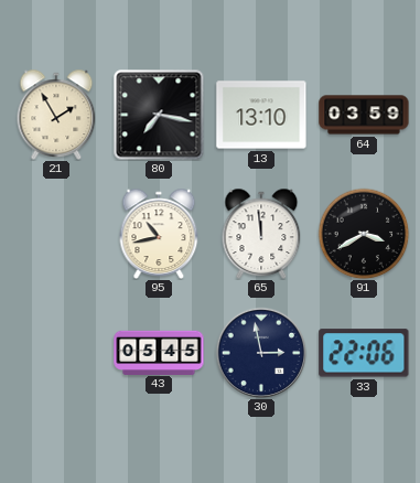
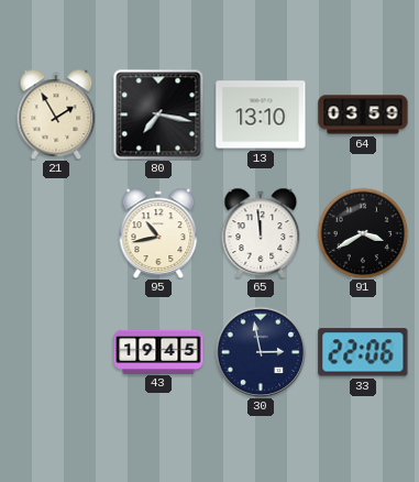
43: 05:45 -> 19:45
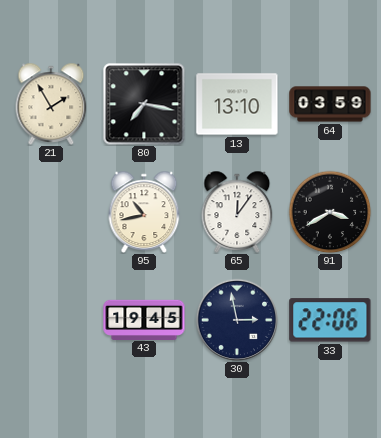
65: 11:59 -> 12:06
